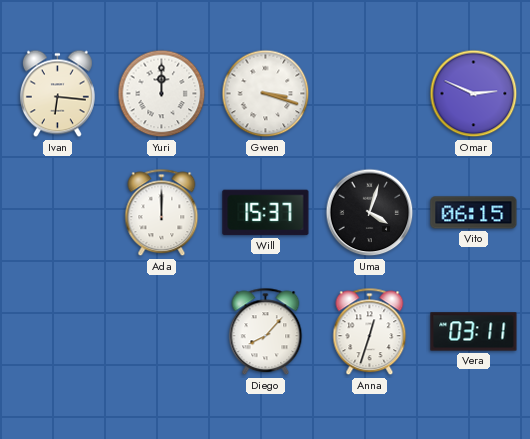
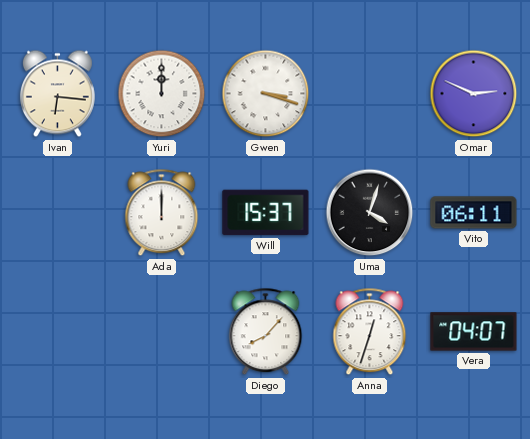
Vito: 06:15 -> 06:11
Vera: 03:11 -> 04:07
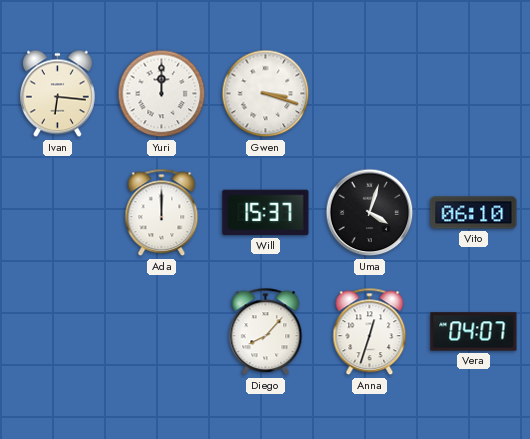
Omar: 2:49 -> none
Vito: 06:11 -> 06:10
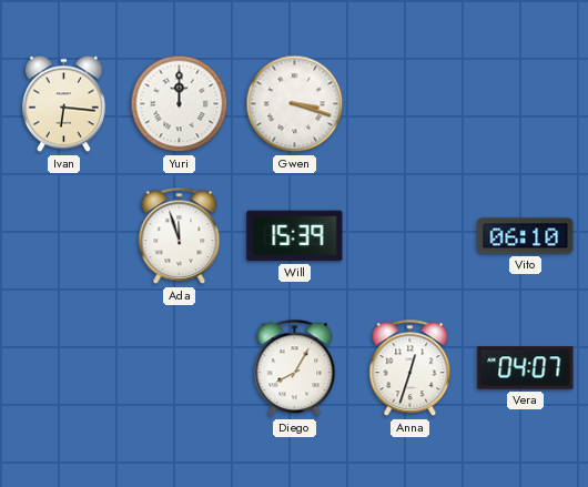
Ada: 12:00 -> 11:57
Will: 15:37 -> 15:39
Uma: 4:03 -> none
Diego: 8:07 -> 8:05
